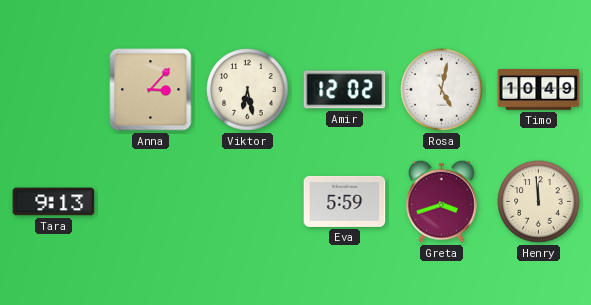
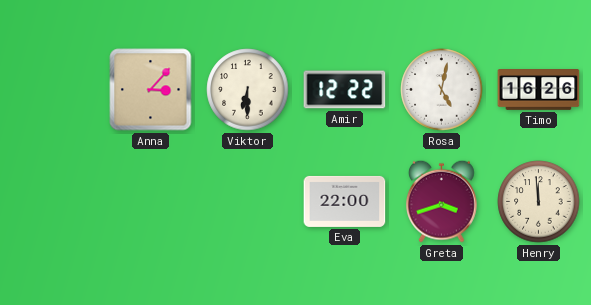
Viktor: 6:28 -> 6:30
Amir: 12:02 -> 12:22
Timo: 10:49 -> 16:26
Tara: 9:13 -> none
Eva: 5:59 -> 22:00
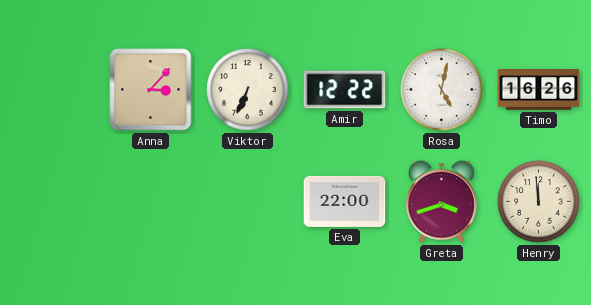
Viktor: 6:30 -> 6:34
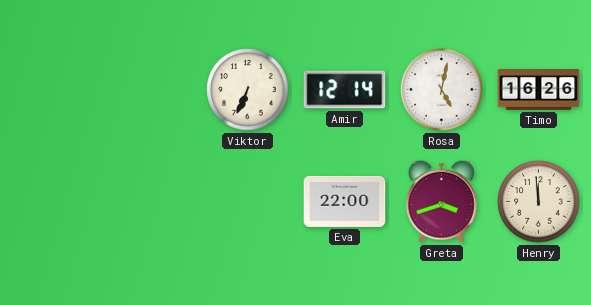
Anna: 3:07 -> none
Amir: 12:22 -> 12:14
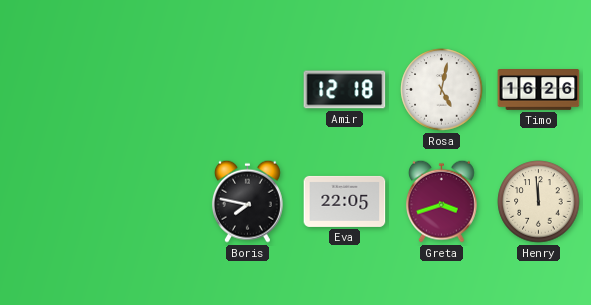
Viktor: 6:34 -> none
Amir: 12:14 -> 12:18
Boris: none -> 7:47
Eva: 22:00 -> 22:05
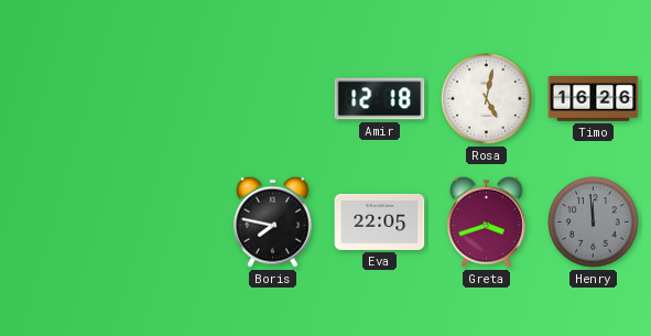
Henry dial: cream -> grey
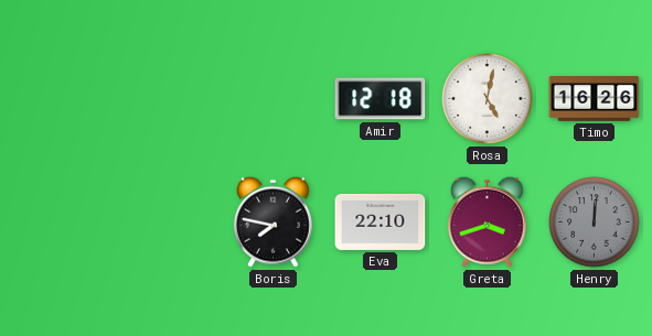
Eva: 22:05 -> 22:10
Henry: 11:59 -> 12:01
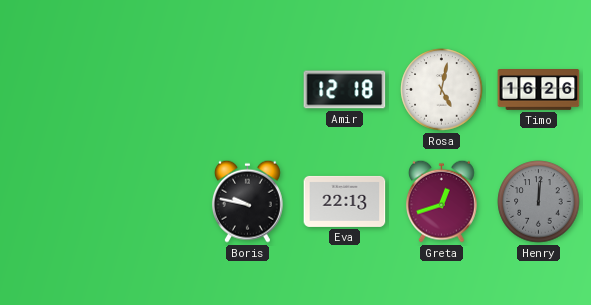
Boris: 7:47 -> 9:47
Eva: 22:10 -> 22:13
Greta: 3:42 -> 12:42
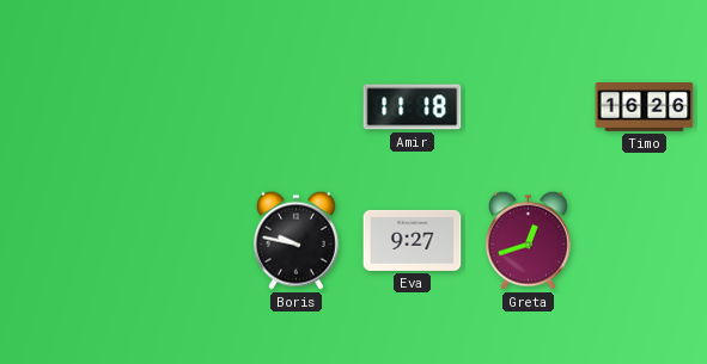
Amir: 12:18 -> 11:18
Rosa: 5:02 -> none
Eva: 22:13 -> 9:27
Henry: 12:01 -> none
